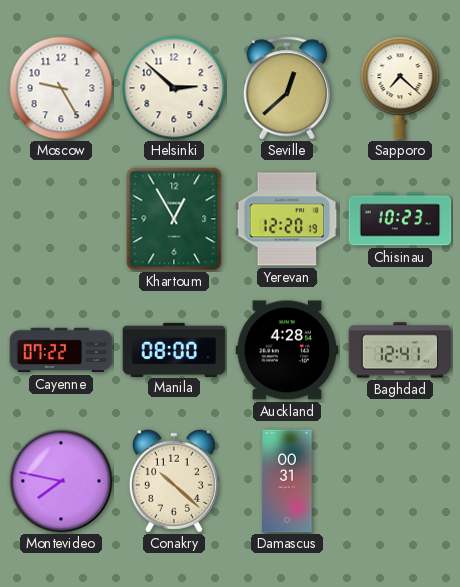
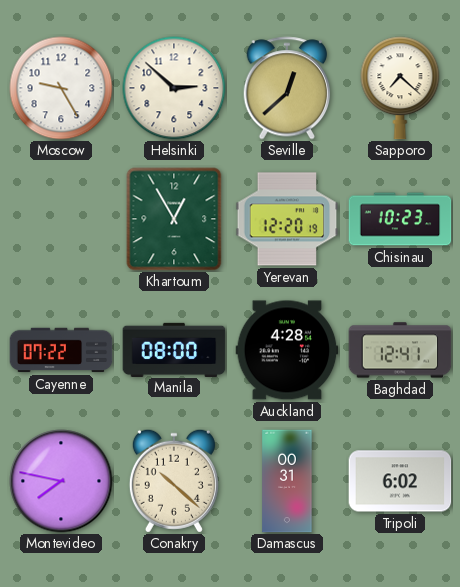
Tripoli: none -> 6:02
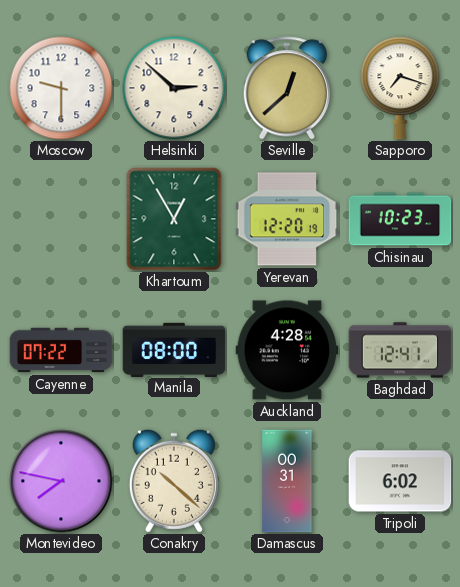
Moscow: 9:25 -> 9:30
Sapporo: 7:22 -> 7:18
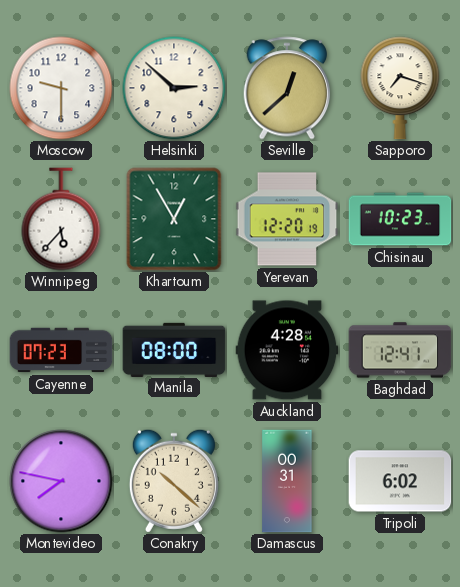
Winnipeg: none -> 5:37
Cayenne: 07:22 -> 07:23
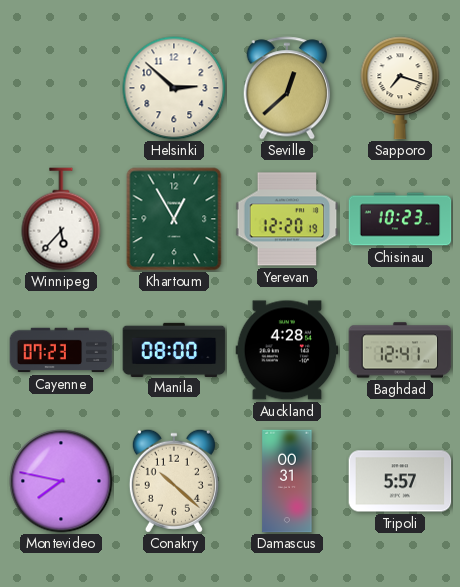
Moscow: 9:30 -> none
Tripoli: 6:02 -> 5:57
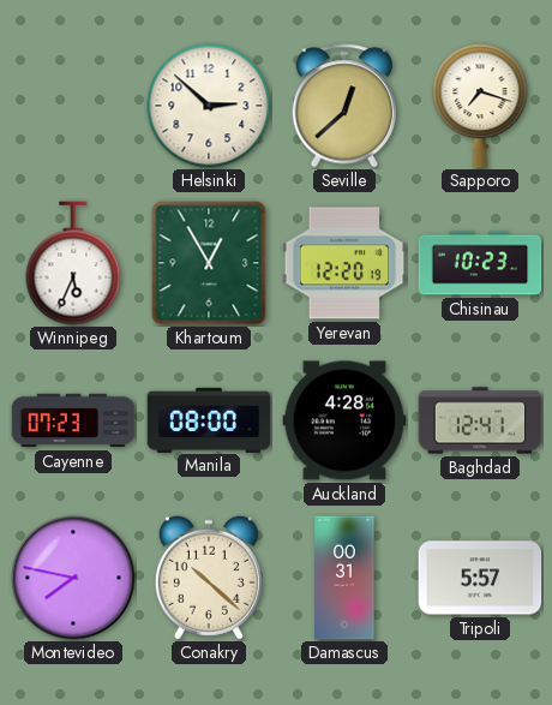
Winnipeg: 5:37 -> 5:34
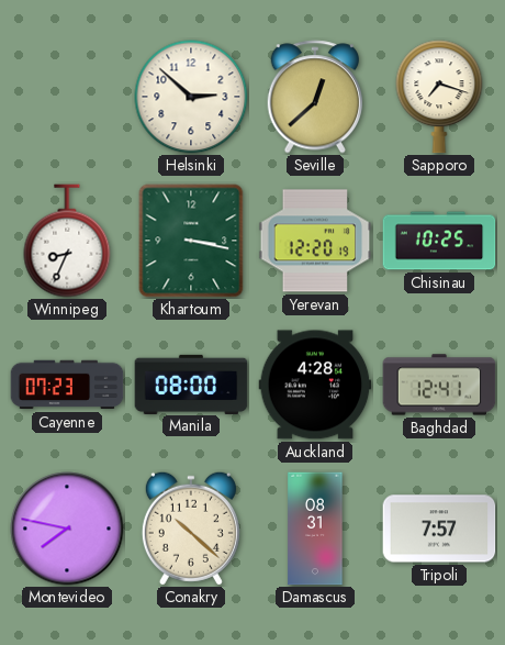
Winnipeg: 5:34 -> 8:34
Khartoum: 12:55 -> 3:17
Chisinau: 10:23 -> 10:25
Damascus: 00:31 -> 08:31
Tripoli: 5:57 -> 7:57
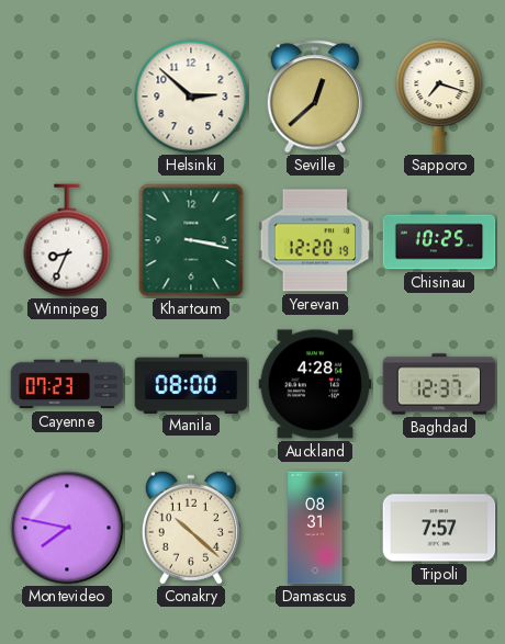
Baghdad: 12:41 -> 12:37
